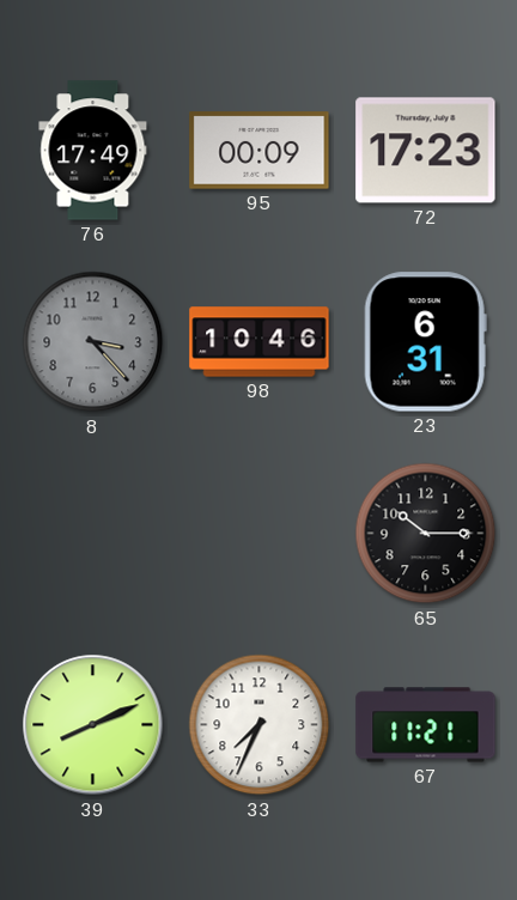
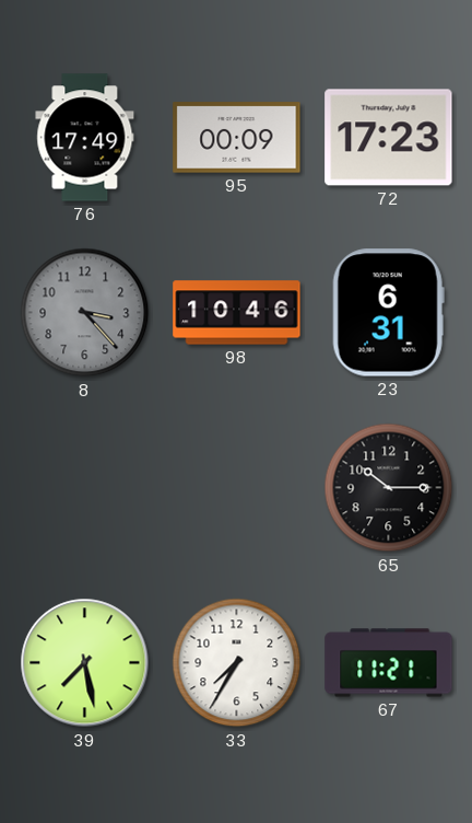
39: 8:11 -> 7:28
33: 7:34 -> 7:35
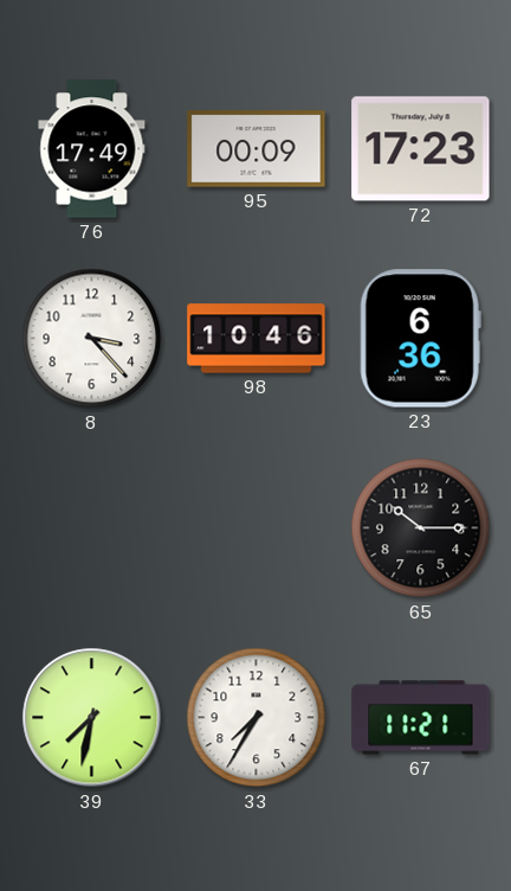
8 dial: grey -> white
23: 6:31 -> 6:36
39: 7:28 -> 7:32
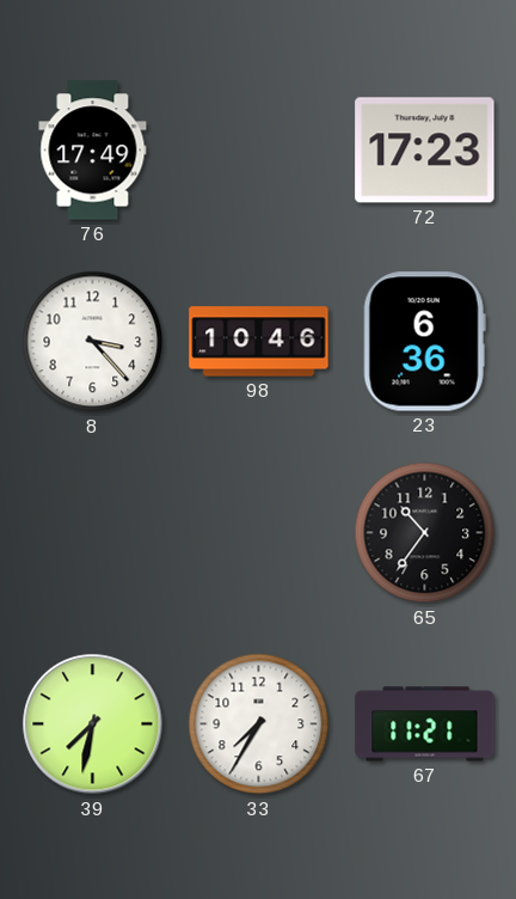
95: 00:09 -> none
65: 10:15 -> 10:36
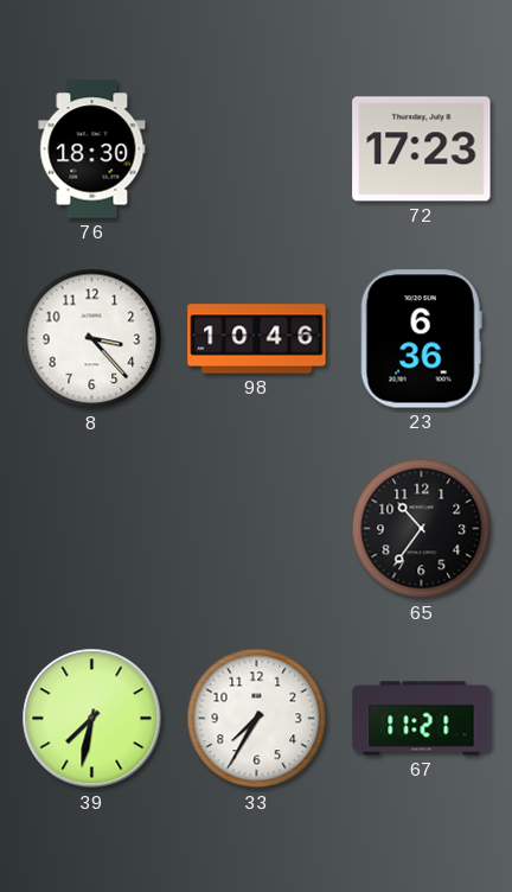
76: 17:49 -> 18:30
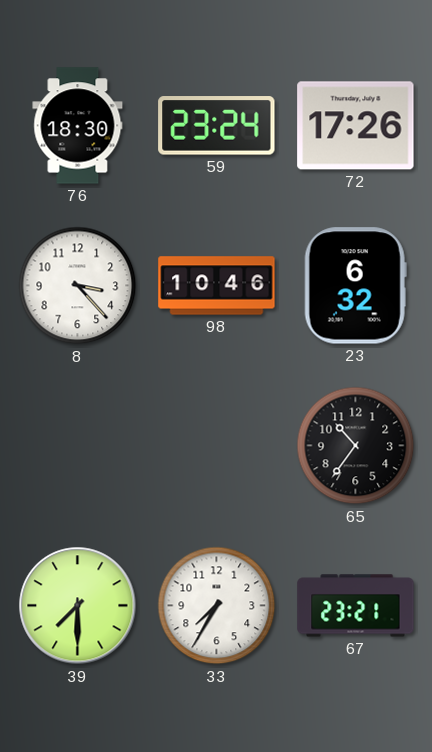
59: none -> 23:24
72: 17:23 -> 17:26
23: 6:36 -> 6:32
39: 7:32 -> 7:30
67: 11:21 -> 23:21
